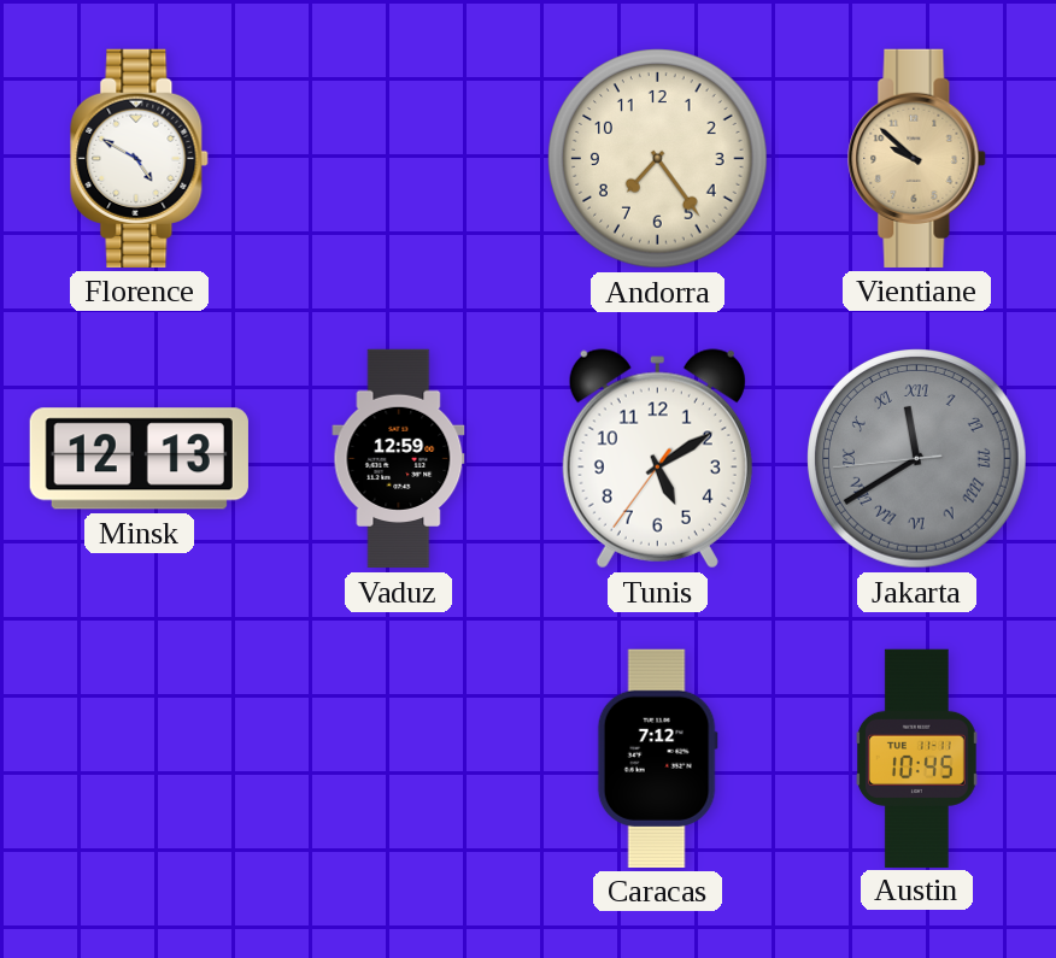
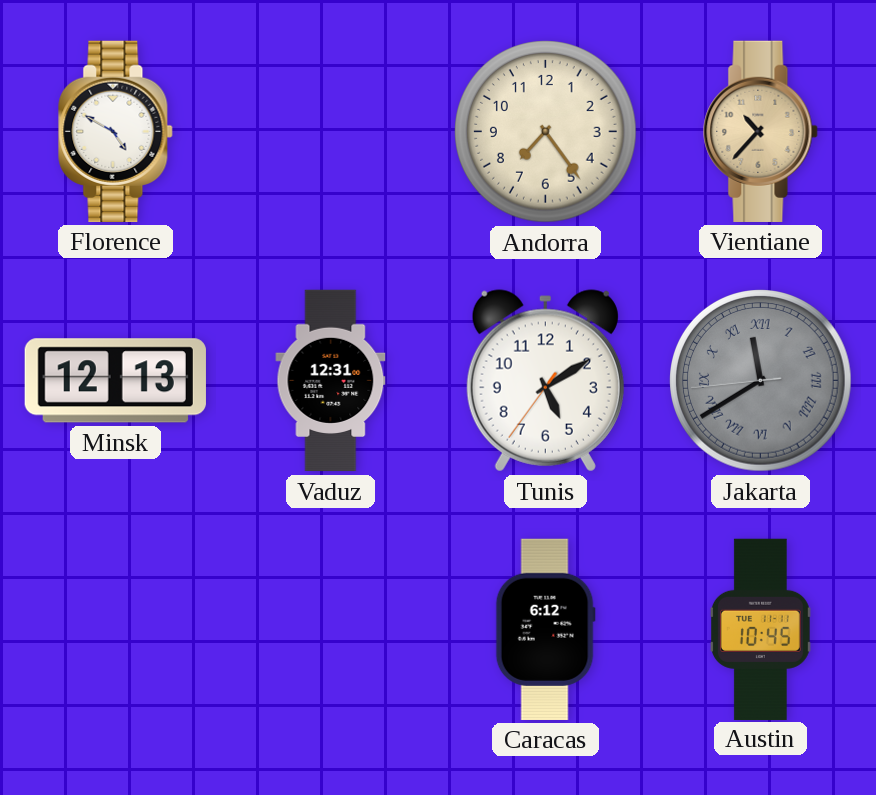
Vientiane: 9:52 -> 10:37
Vaduz: 12:59 -> 12:31
Caracas: 7:12 -> 6:12
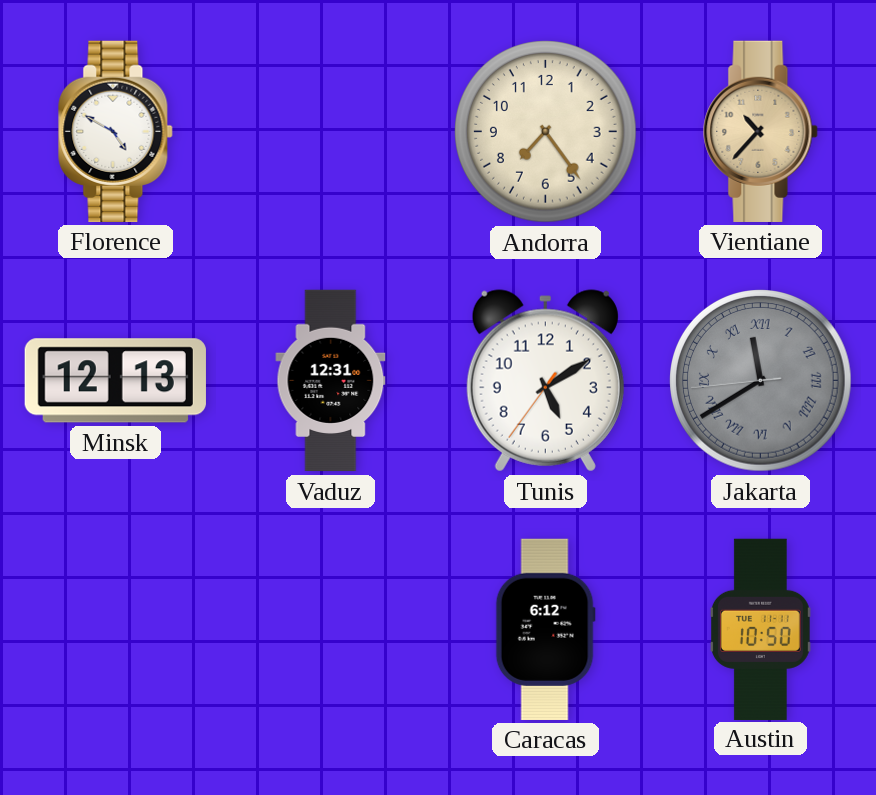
Austin: 10:45 -> 10:50
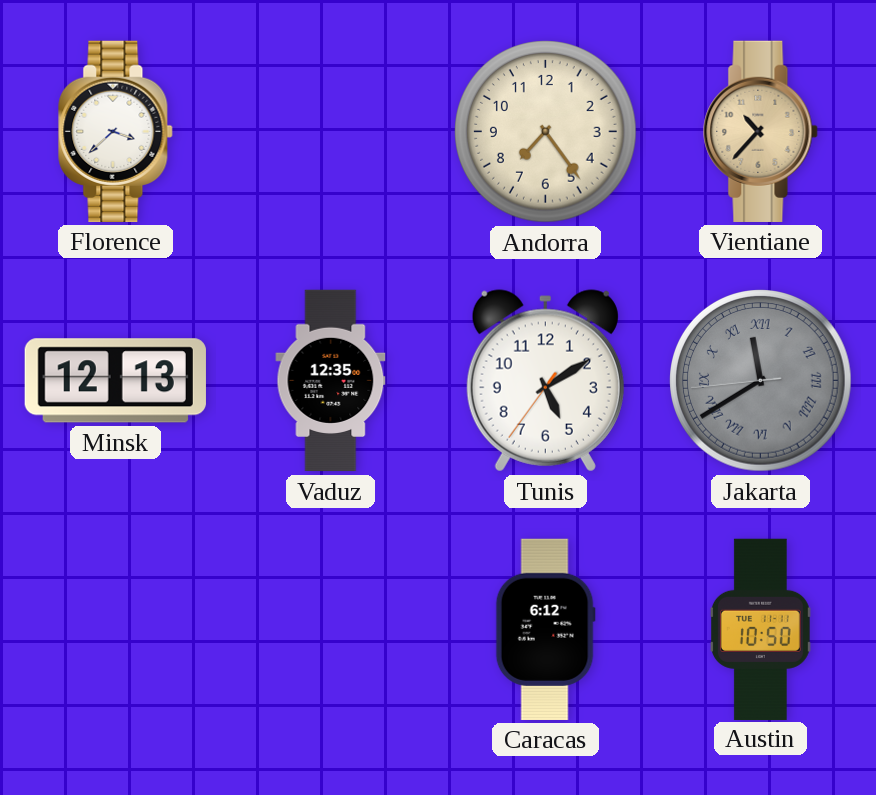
Florence: 4:50 -> 3:38
Vaduz: 12:31 -> 12:35
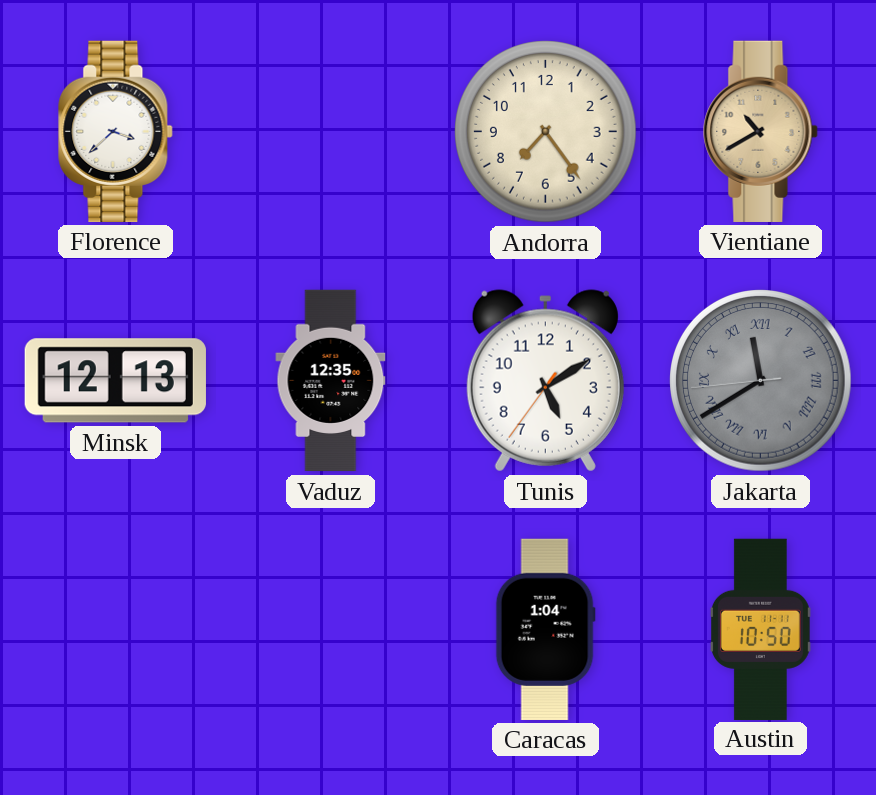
Vientiane: 10:37 -> 10:40
Caracas: 6:12 -> 1:04
